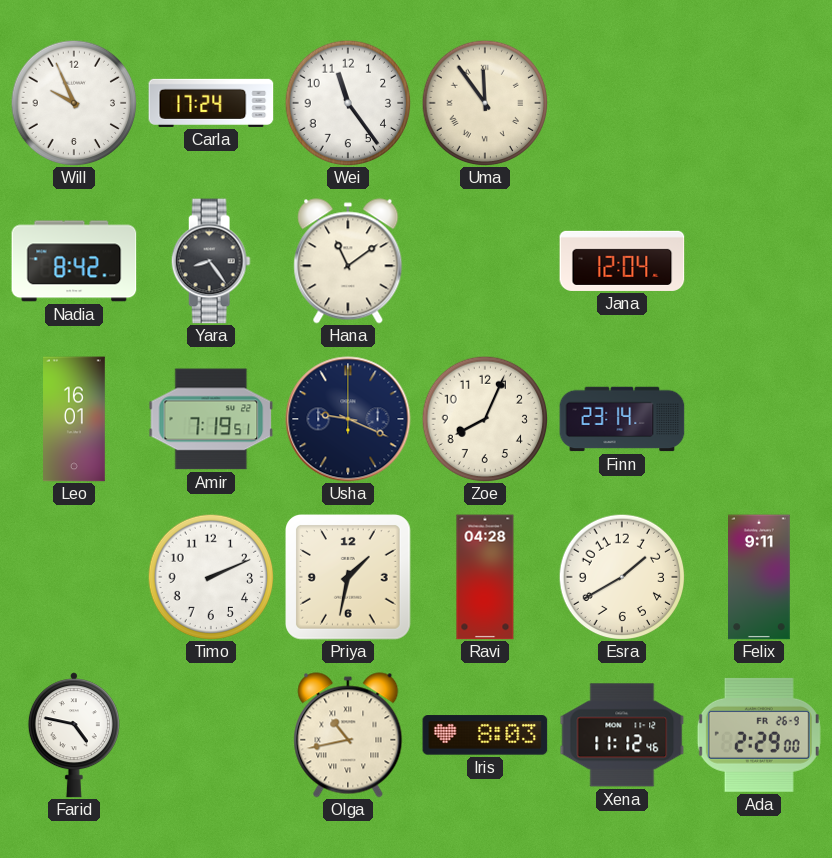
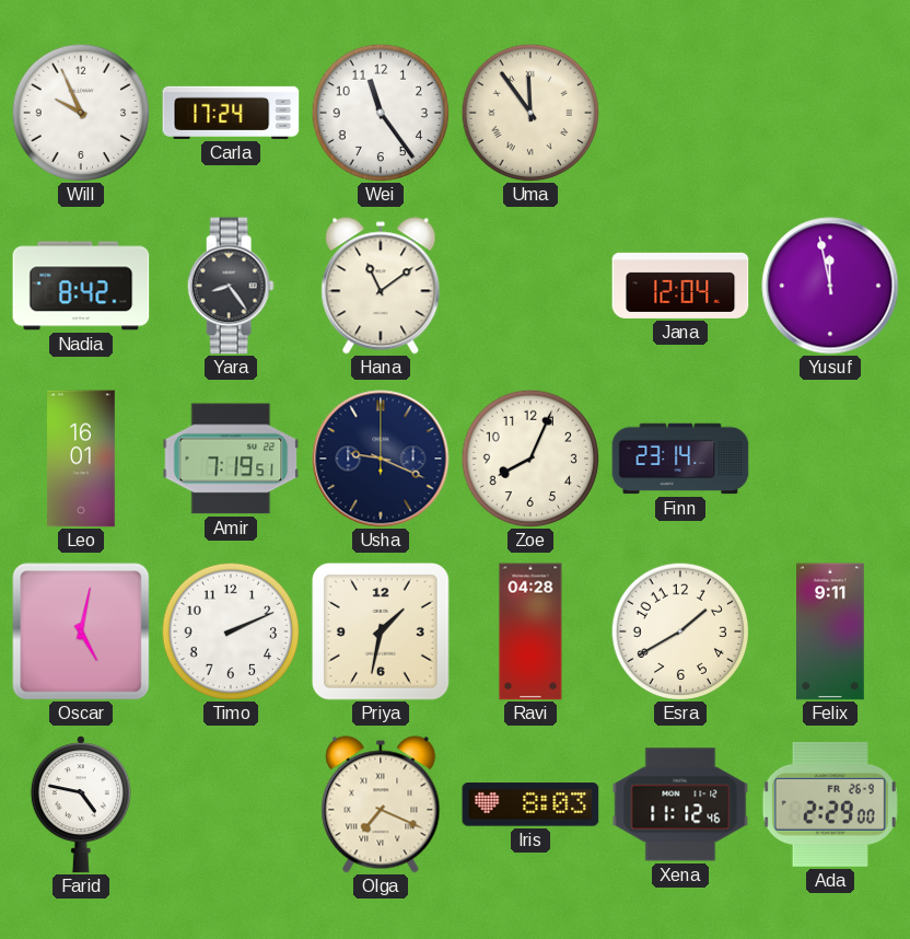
Yusuf: none -> 11:58
Oscar: none -> 5:02
Olga: 10:43 -> 7:19
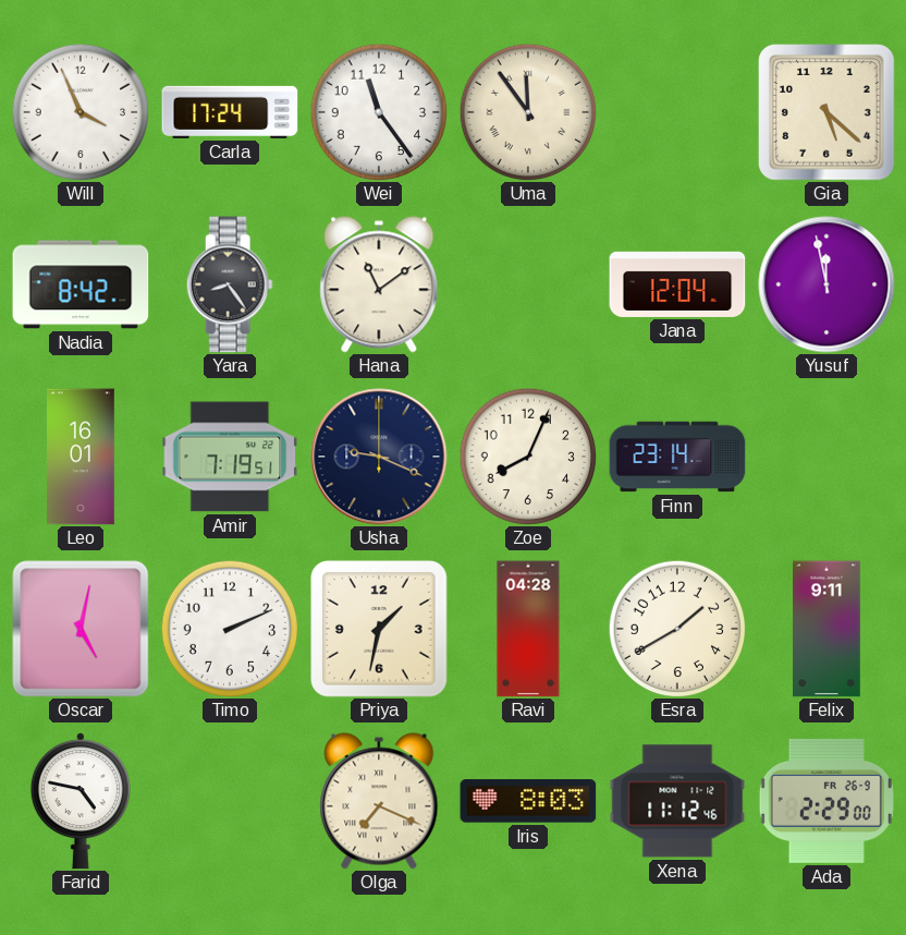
Will: 9:56 -> 3:56
Gia: none -> 5:22
